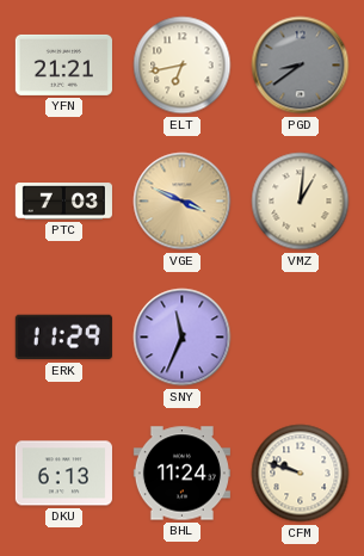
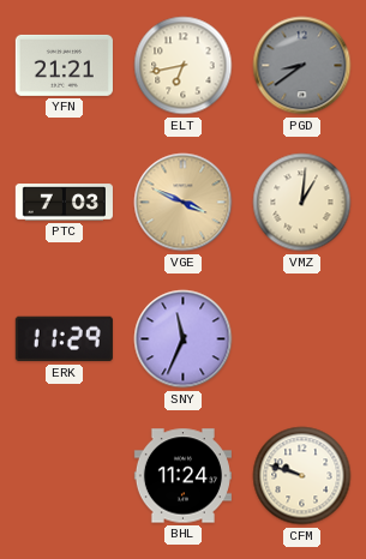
DKU: 6:13 -> none
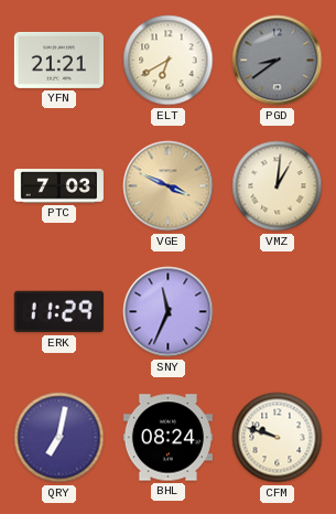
ELT: 6:43 -> 6:40
QRY: none -> 7:02
BHL: 11:24 -> 08:24
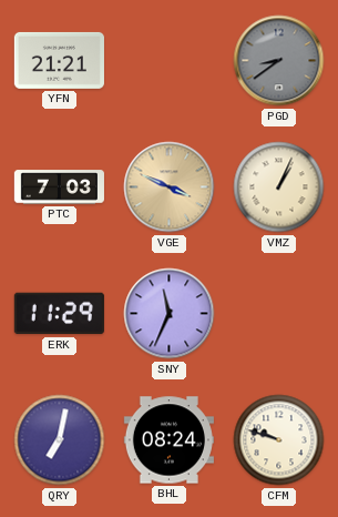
ELT: 6:40 -> none
VMZ: 1:01 -> 1:04
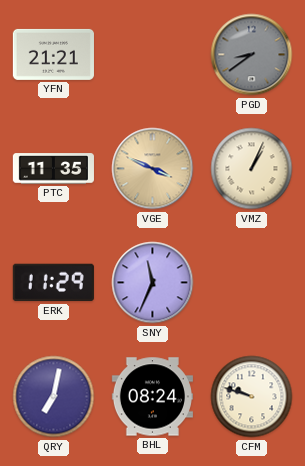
PTC: 7:03 -> 11:35
